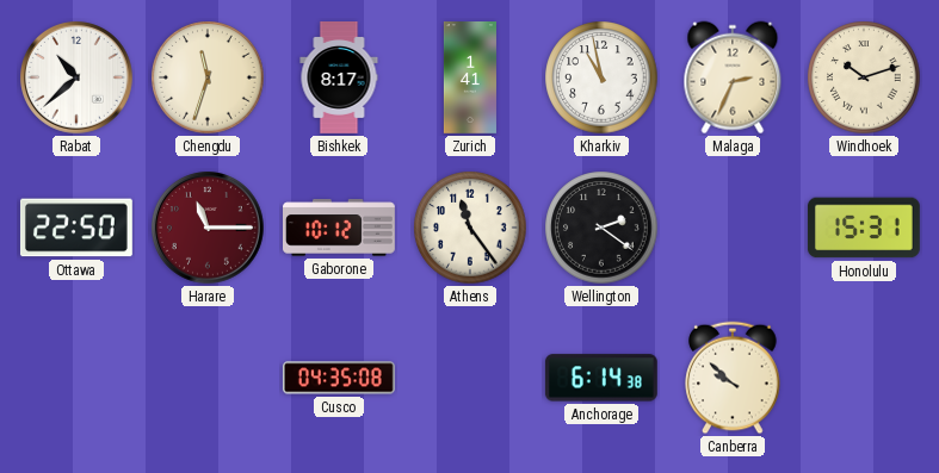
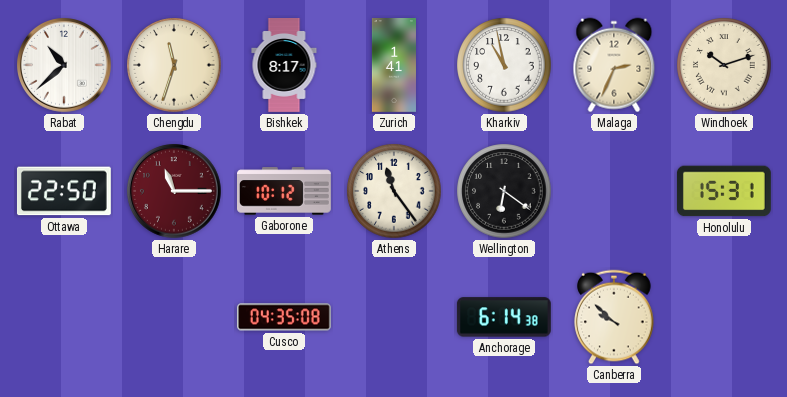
Wellington: 2:21 -> 6:21
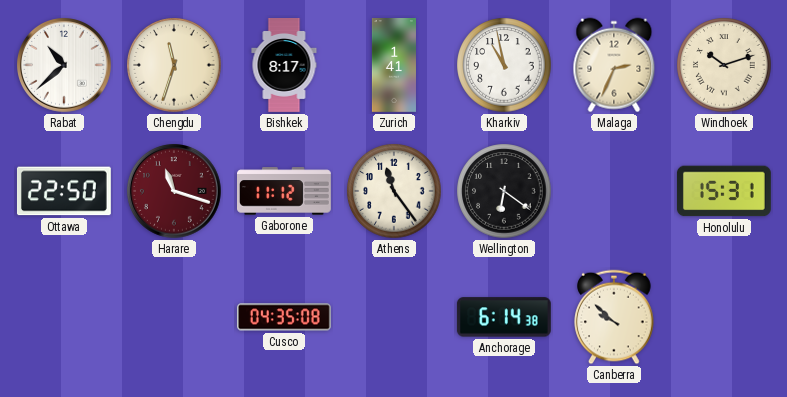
Harare: 11:15 -> 11:18
Gaborone: 10:12 -> 11:12
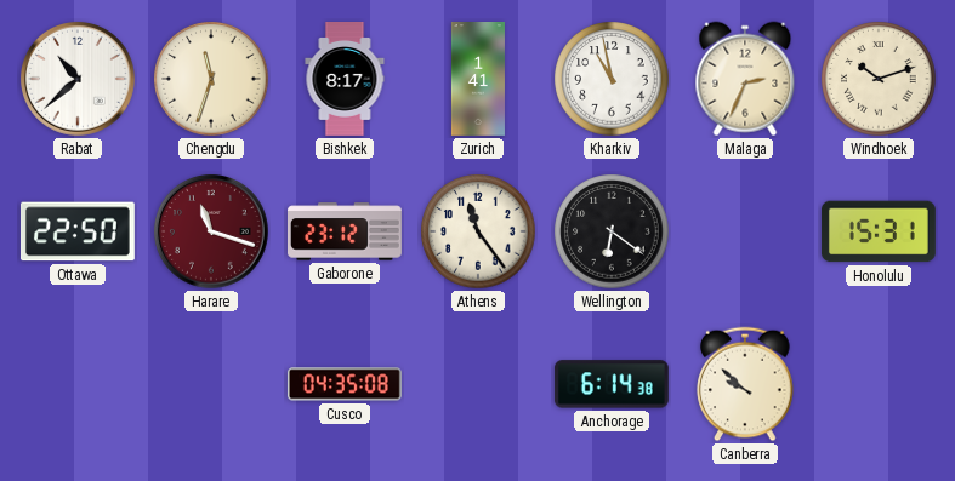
Gaborone: 11:12 -> 23:12
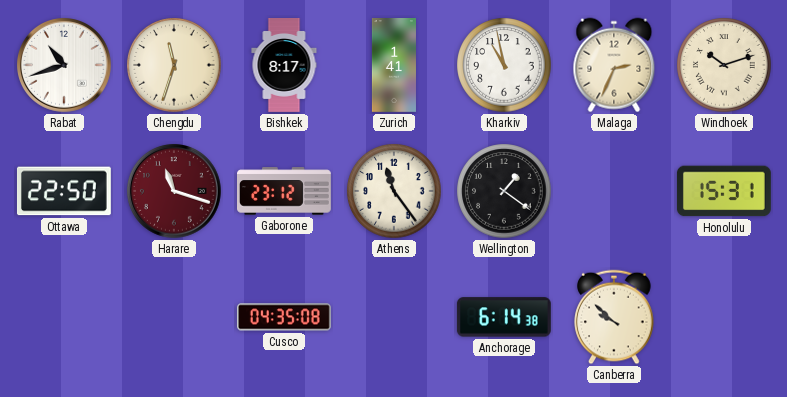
Rabat: 10:38 -> 10:42
Wellington: 6:21 -> 1:21
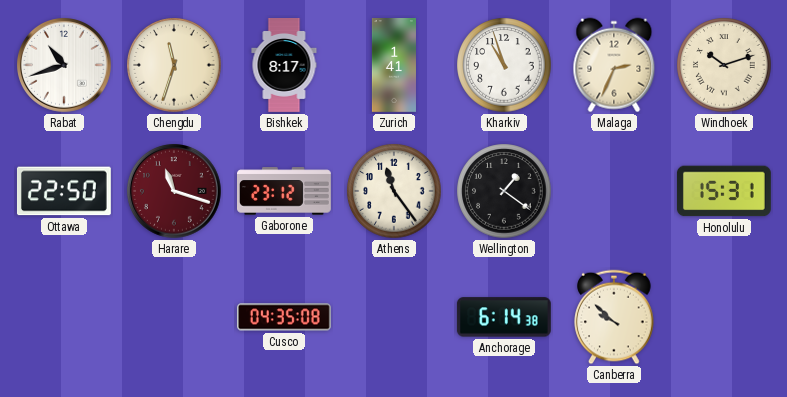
Kharkiv: 10:58 -> 10:57
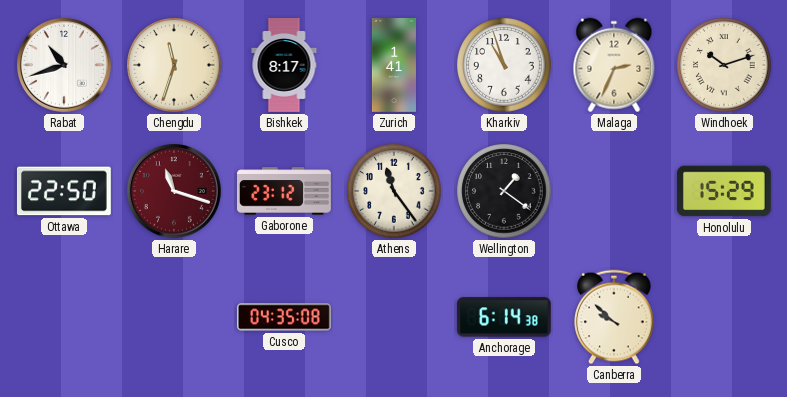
Honolulu: 15:31 -> 15:29
